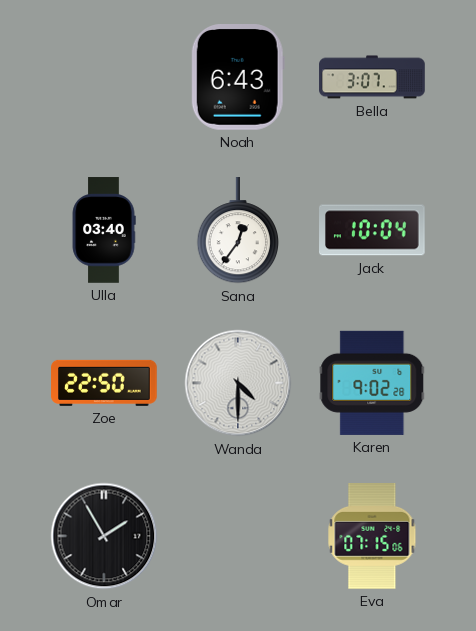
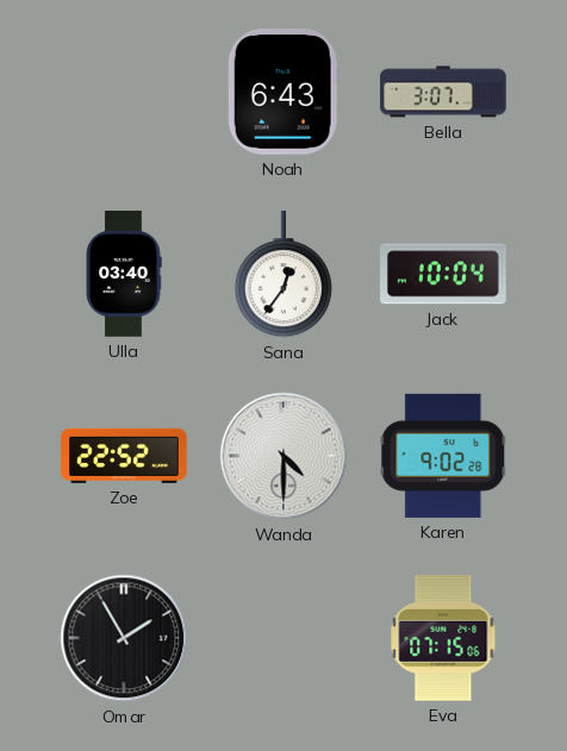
Zoe: 22:50 -> 22:52
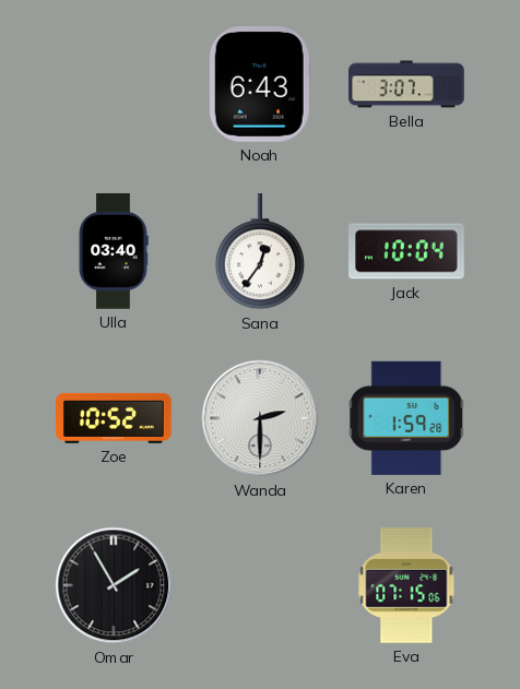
Zoe: 22:52 -> 10:52
Wanda: 4:30 -> 2:30
Karen: 9:02 -> 1:59
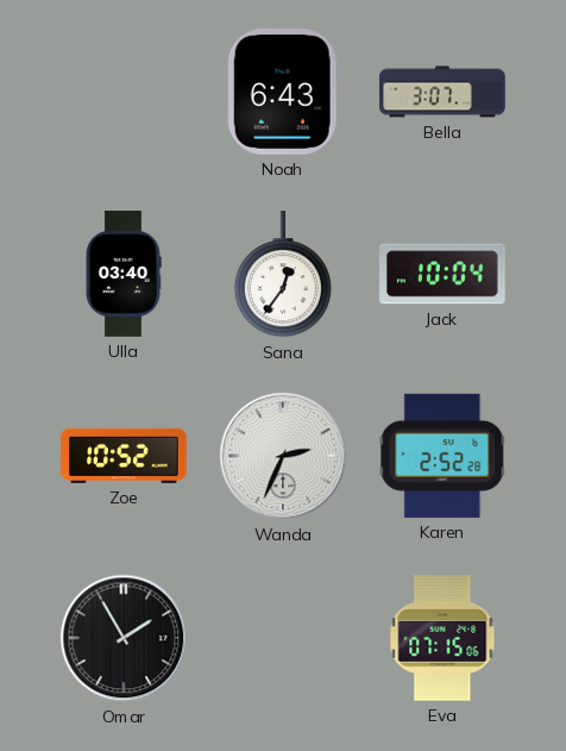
Wanda: 2:30 -> 2:34
Karen: 1:59 -> 2:52
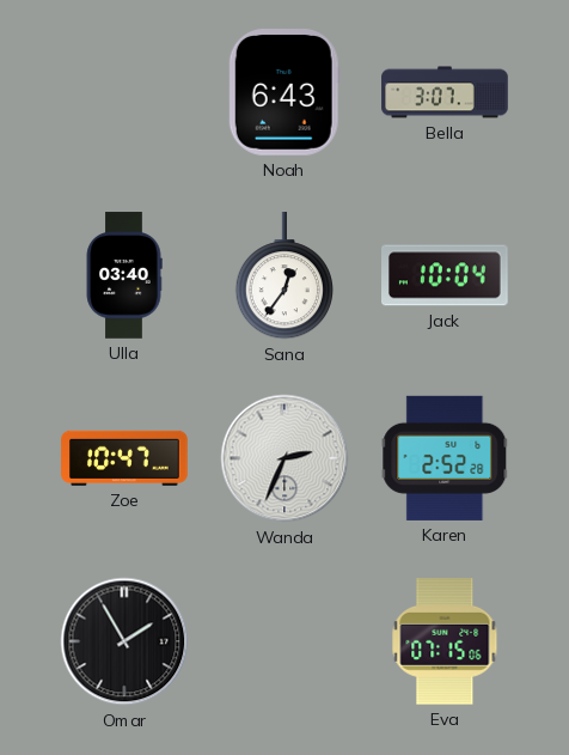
Zoe: 10:52 -> 10:47
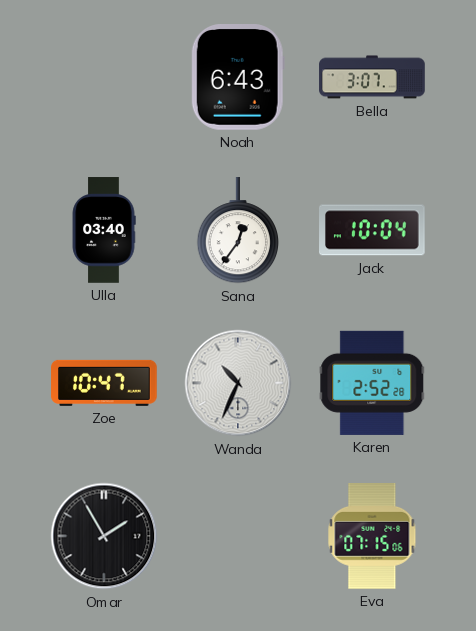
Wanda: 2:34 -> 10:34
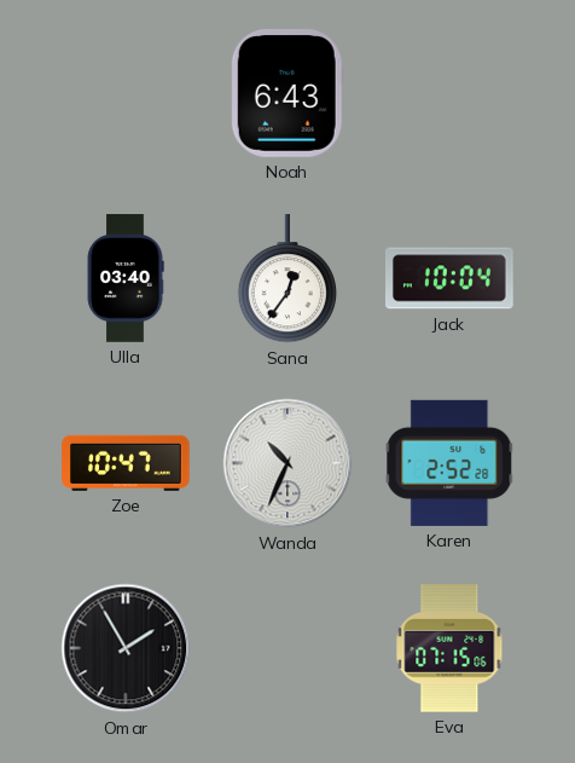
Bella: 3:07 -> none
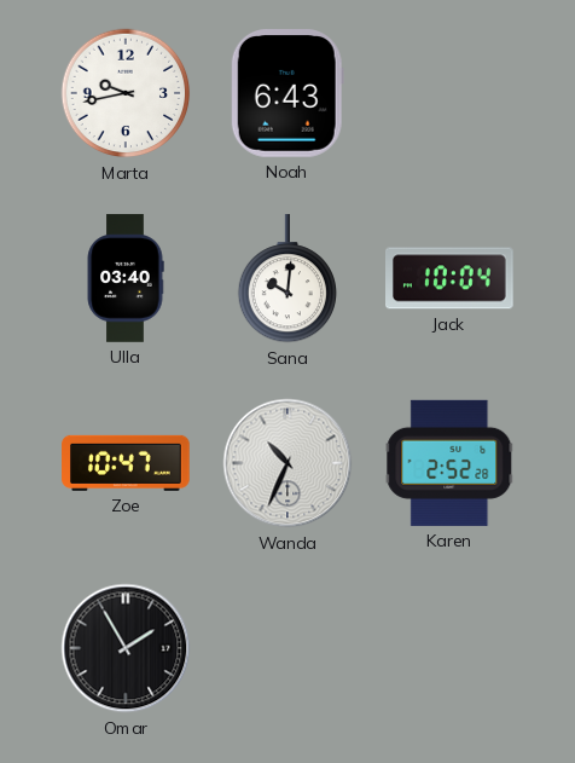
Marta: none -> 9:43
Sana: 12:36 -> 10:01
Eva: 07:15 -> none
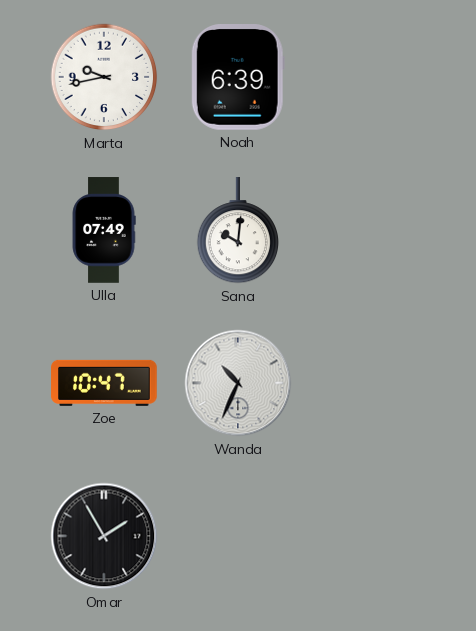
Noah: 6:43 -> 6:39
Ulla: 03:40 -> 07:49
Jack: 10:04 -> none
Karen: 2:52 -> none
